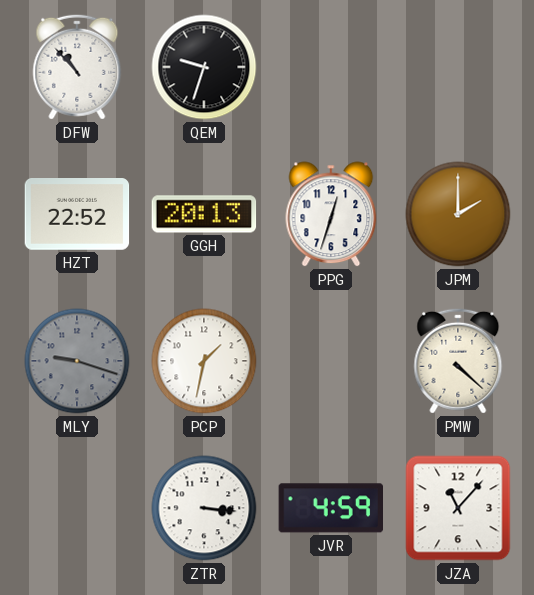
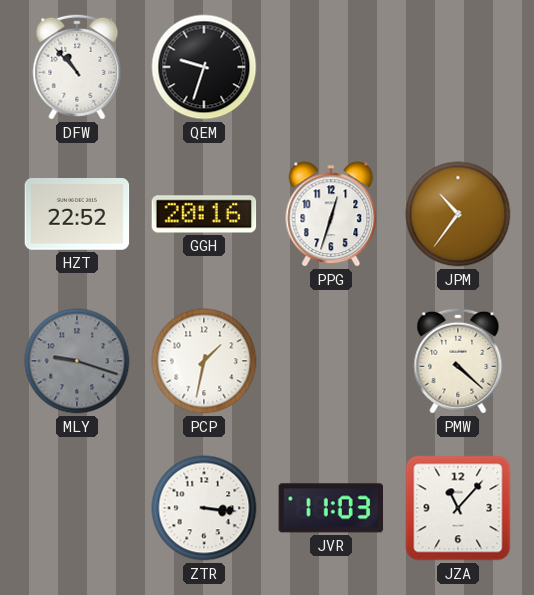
GGH: 20:13 -> 20:16
JPM: 2:00 -> 10:36
JVR: 4:59 -> 11:03
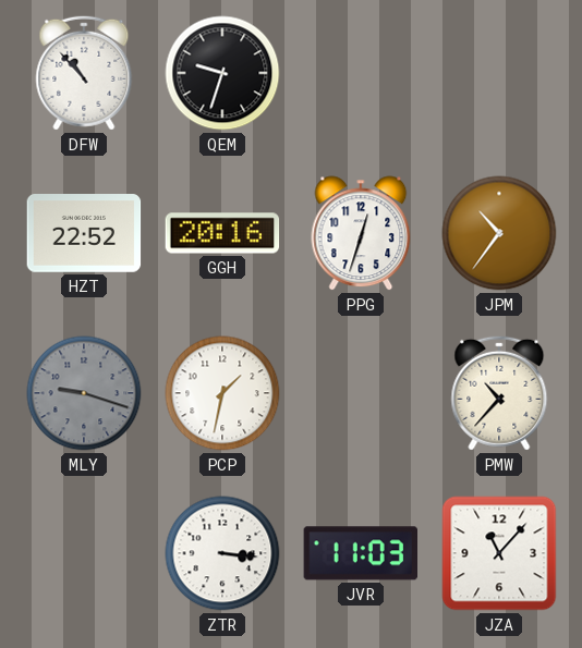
PMW: 4:22 -> 10:37
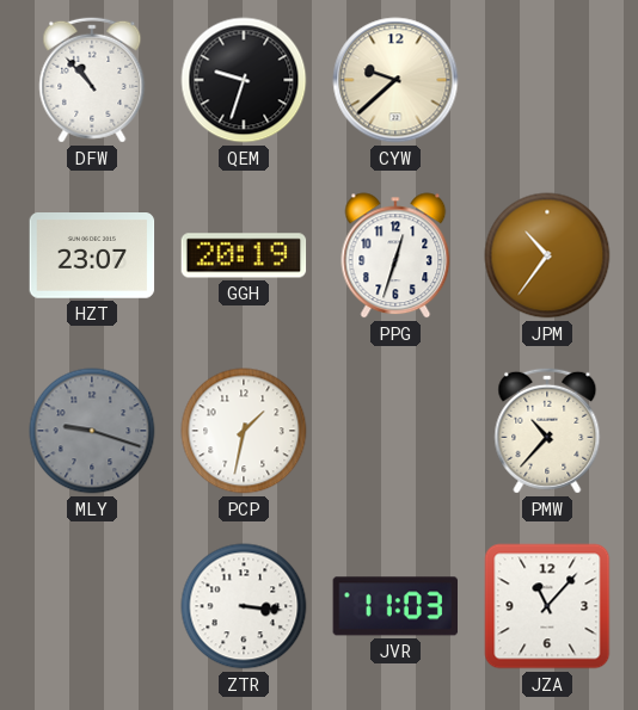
CYW: none -> 9:38
HZT: 22:52 -> 23:07
GGH: 20:16 -> 20:19
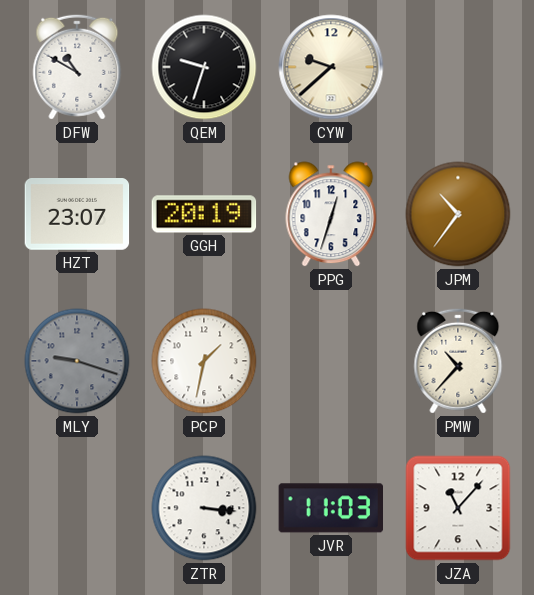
DFW: 10:53 -> 10:50
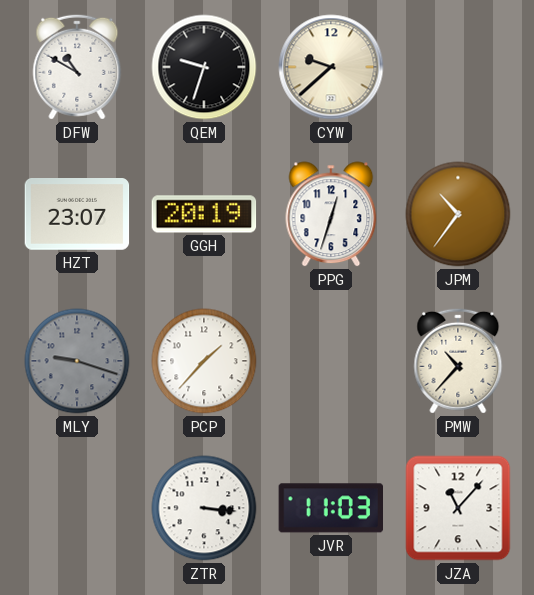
PCP: 1:32 -> 1:37
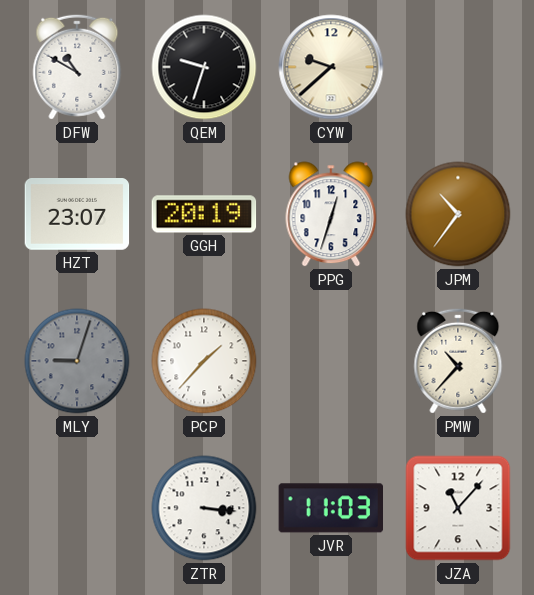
MLY: 9:18 -> 9:03
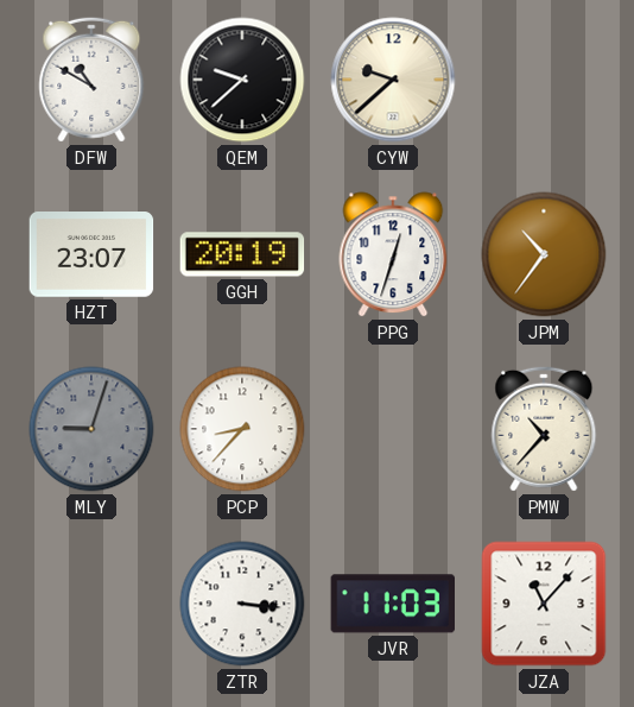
QEM: 9:33 -> 9:38
PCP: 1:37 -> 8:37
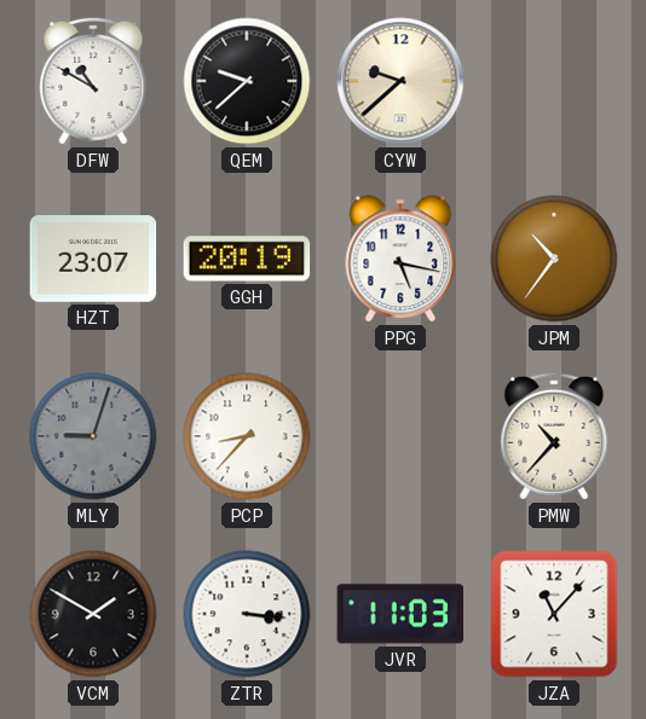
PPG: 12:33 -> 5:17
VCM: none -> 1:50
